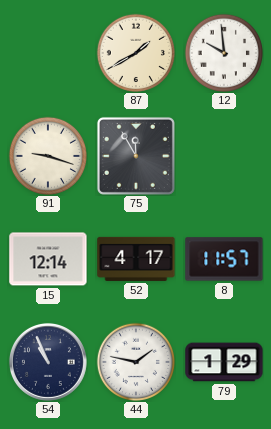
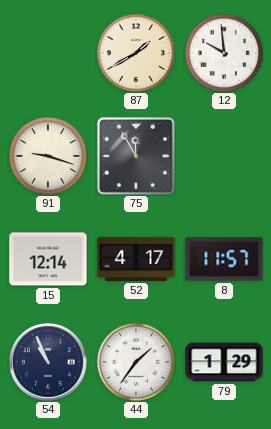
44: 1:47 -> 1:36
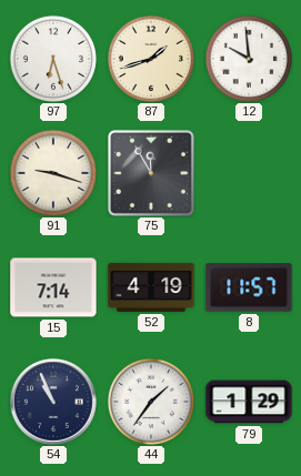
97: none -> 6:27
87: 1:40 -> 1:42
15: 12:14 -> 7:14
52: 4:17 -> 4:19
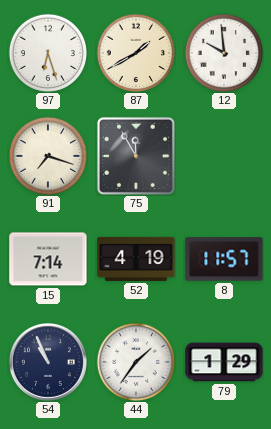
87: 1:42 -> 1:40
91: 9:18 -> 7:18
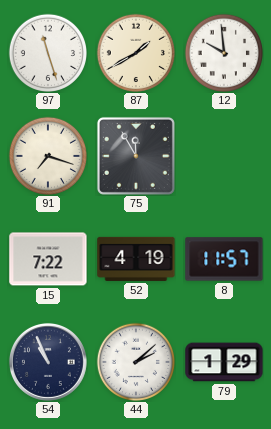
97: 6:27 -> 11:27
15: 7:14 -> 7:22
44: 1:36 -> 2:08
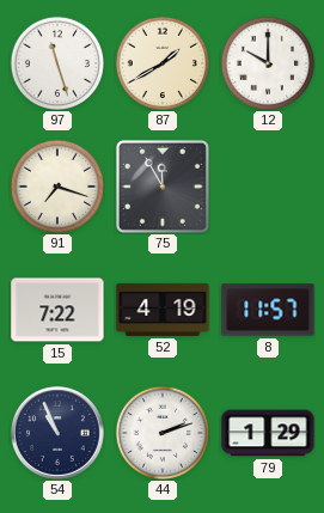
12: 9:59 -> 10:00
44: 2:08 -> 2:12
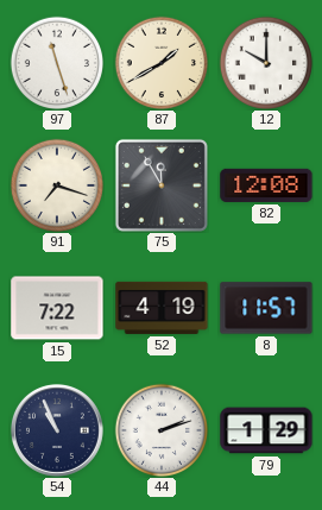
82: none -> 12:08
